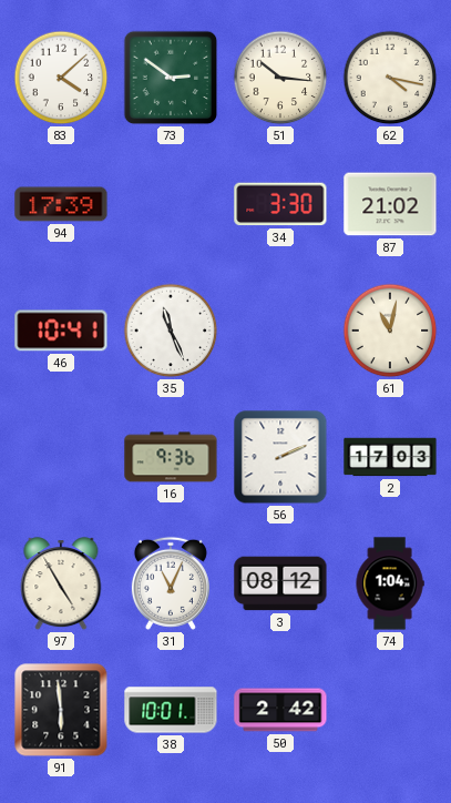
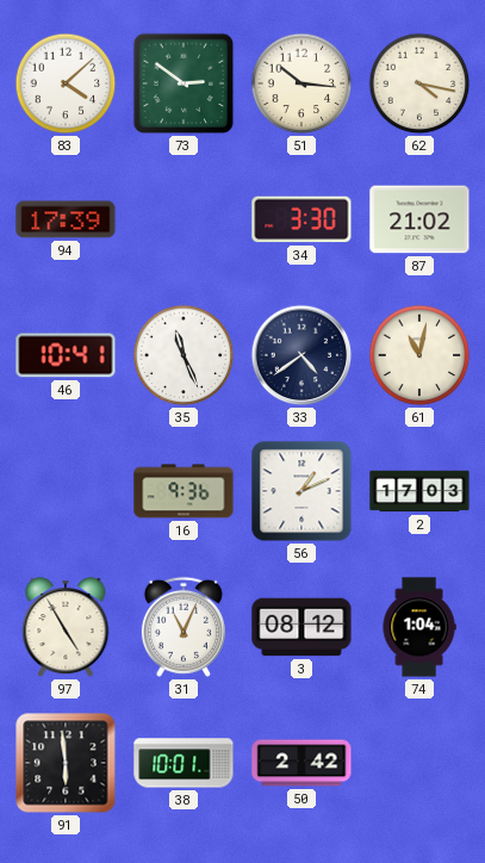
33: none -> 4:39
56: 2:11 -> 1:11
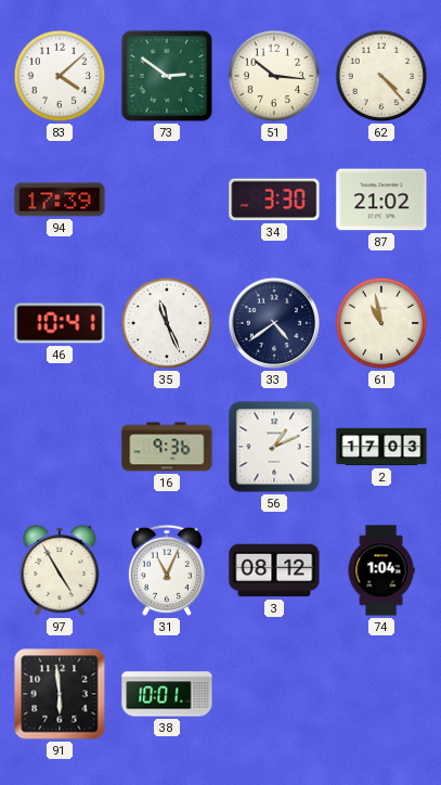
62: 4:17 -> 4:23
61: 11:02 -> 10:58
50: 2:42 -> none
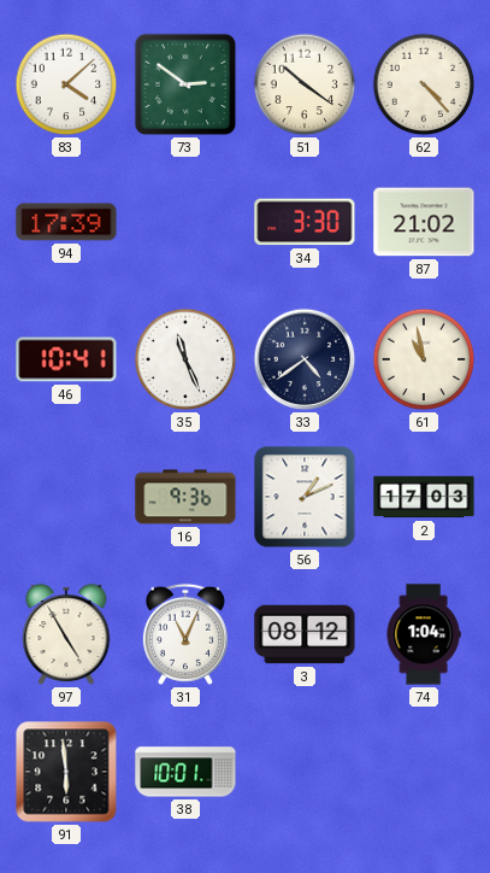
51: 10:16 -> 10:21
